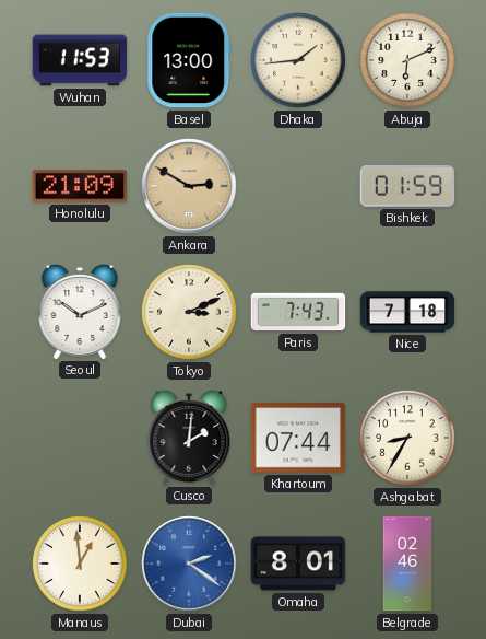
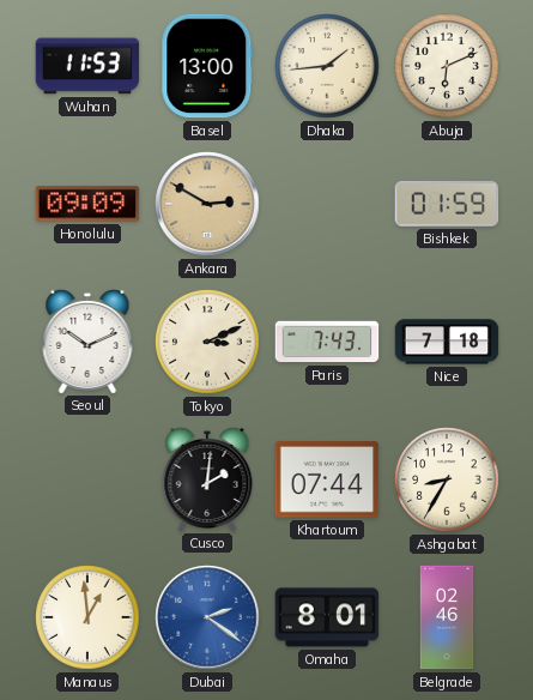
Honolulu: 21:09 -> 09:09
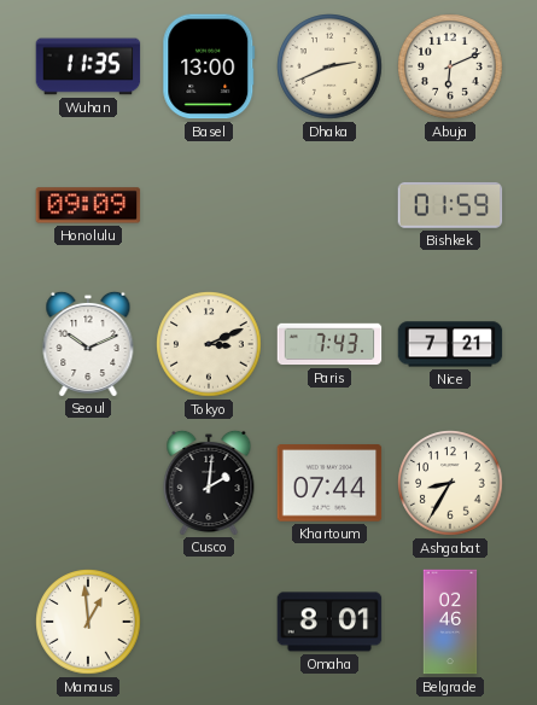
Wuhan: 11:53 -> 11:35
Dhaka: 1:44 -> 2:41
Ankara: 2:50 -> none
Nice: 7:18 -> 7:21
Dubai: 2:21 -> none
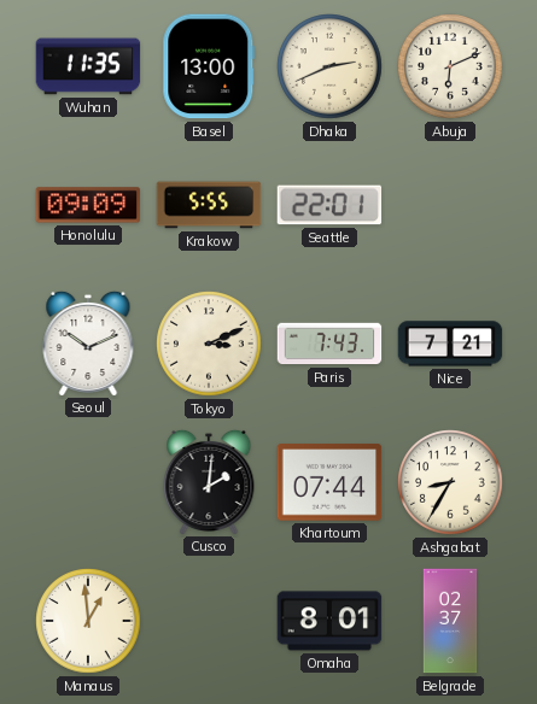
Krakow: none -> 5:55
Seattle: none -> 22:01
Bishkek: 01:59 -> none
Belgrade: 02:46 -> 02:37
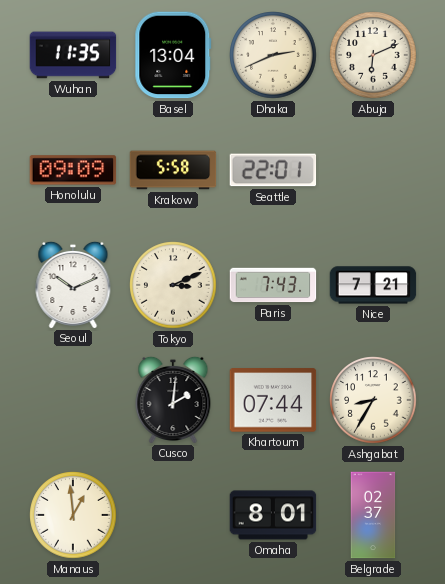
Basel: 13:00 -> 13:04
Krakow: 5:55 -> 5:58
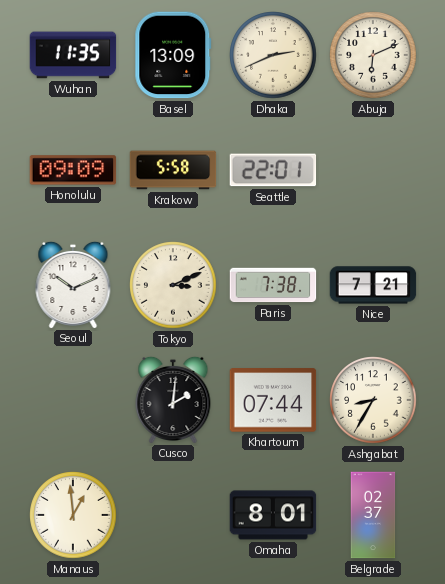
Basel: 13:04 -> 13:09
Paris: 7:43 -> 7:38
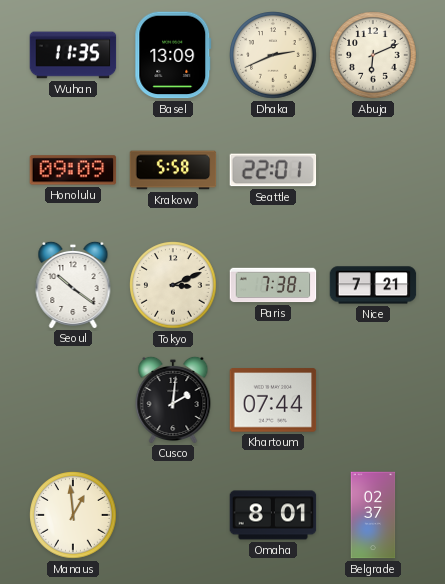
Seoul: 10:11 -> 10:21
Ashgabat: 8:35 -> none
